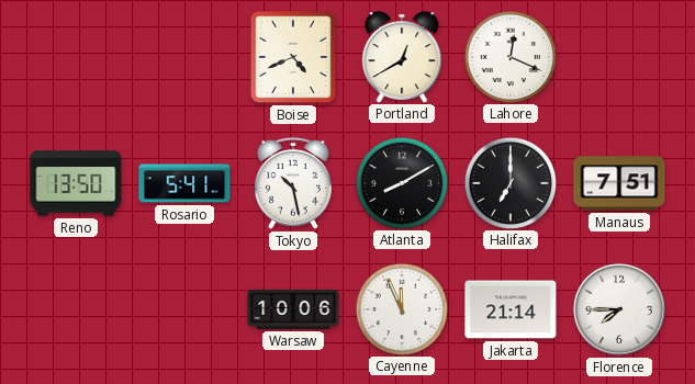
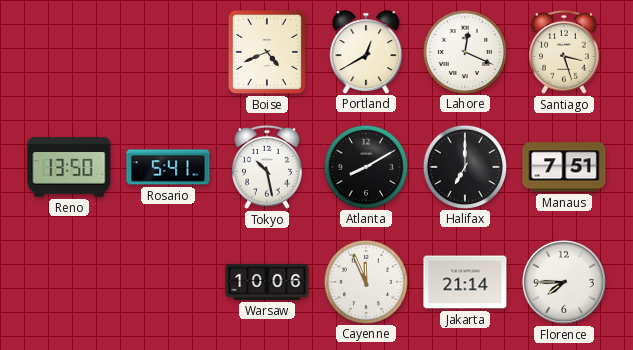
Santiago: none -> 3:27
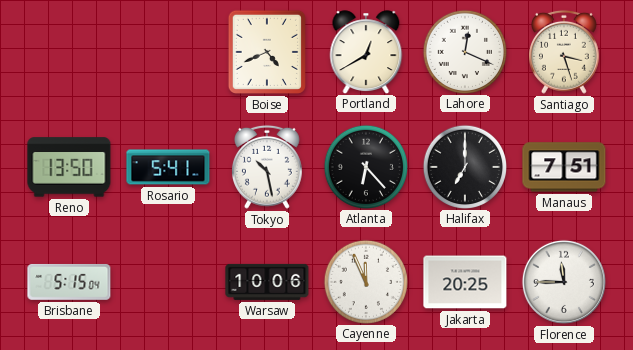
Atlanta: 8:10 -> 6:23
Brisbane: none -> 5:15
Jakarta: 21:14 -> 20:25
Florence: 7:45 -> 11:45
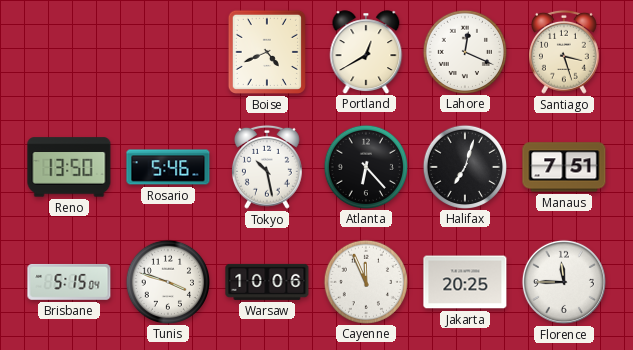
Rosario: 5:41 -> 5:46
Halifax: 7:00 -> 7:03
Tunis: none -> 3:48
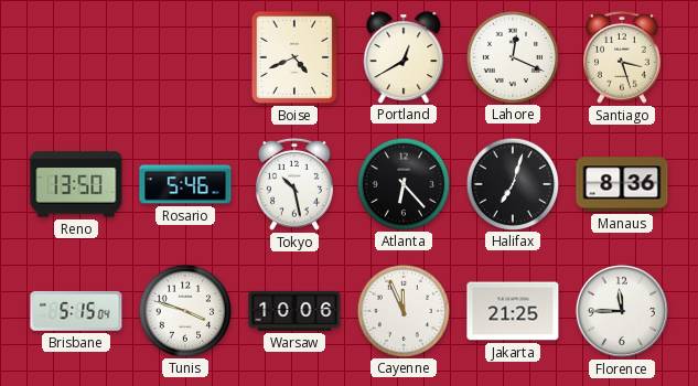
Manaus: 7:51 -> 8:36
Jakarta: 20:25 -> 21:25
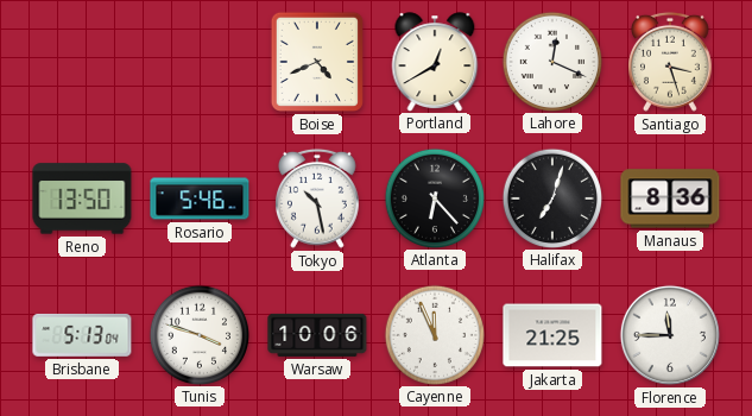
Brisbane: 5:15 -> 5:13
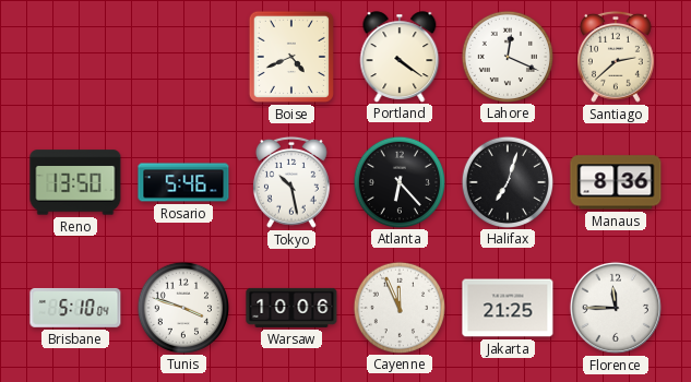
Portland: 12:40 -> 4:21
Santiago: 3:27 -> 2:38
Brisbane: 5:13 -> 5:10
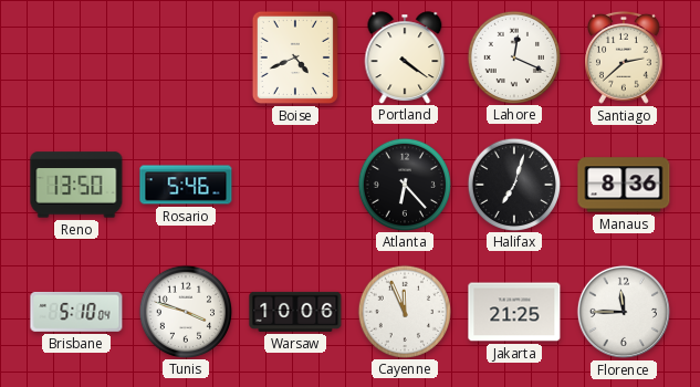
Tokyo: 10:28 -> none
